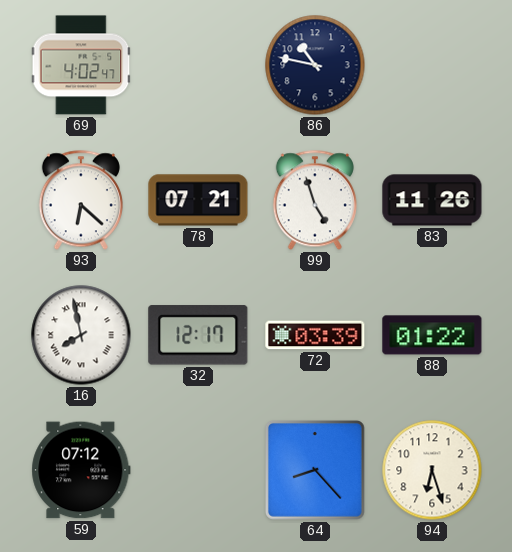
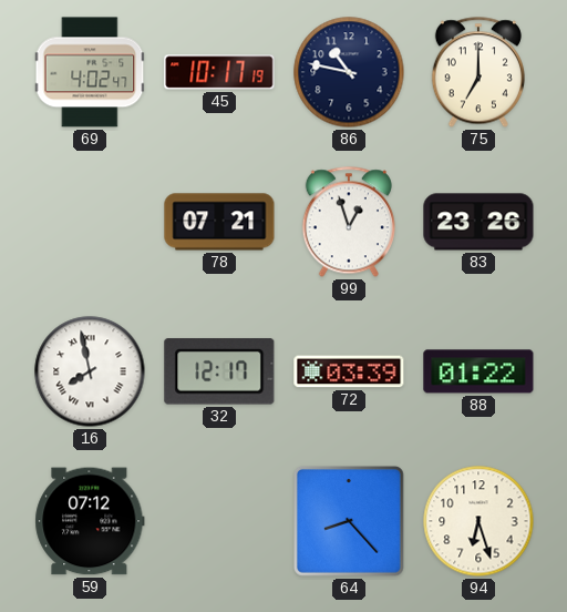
45: none -> 10:17
75: none -> 7:00
93: 6:22 -> none
99: 4:57 -> 12:57
83: 11:26 -> 23:26
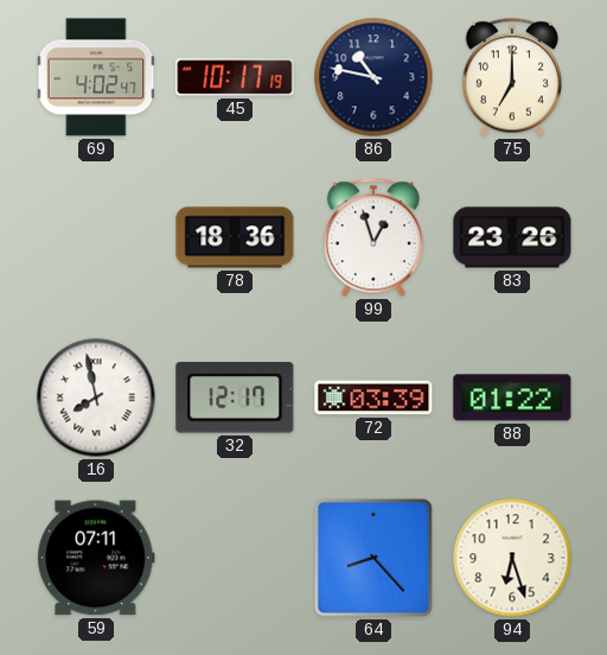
78: 07:21 -> 18:36
59: 07:12 -> 07:11
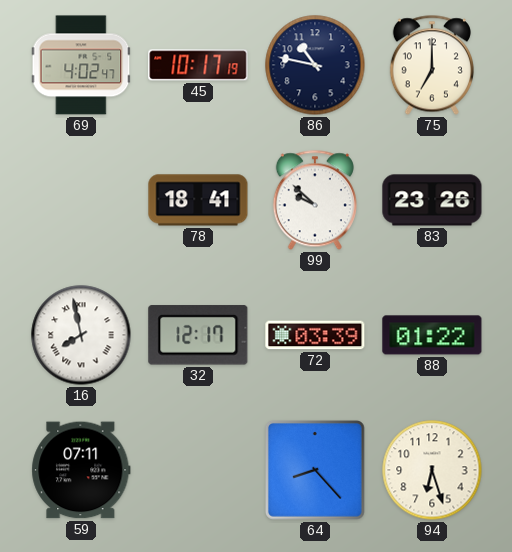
78: 18:36 -> 18:41
99: 12:57 -> 9:52
